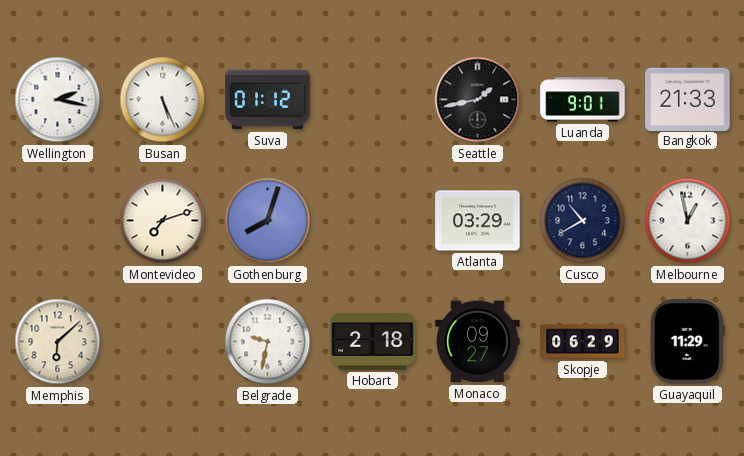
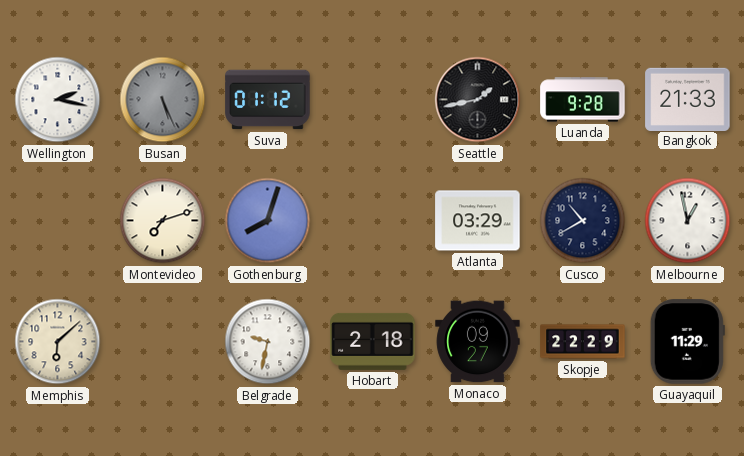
Busan dial: white -> grey
Luanda: 9:01 -> 9:28
Skopje: 06:29 -> 22:29
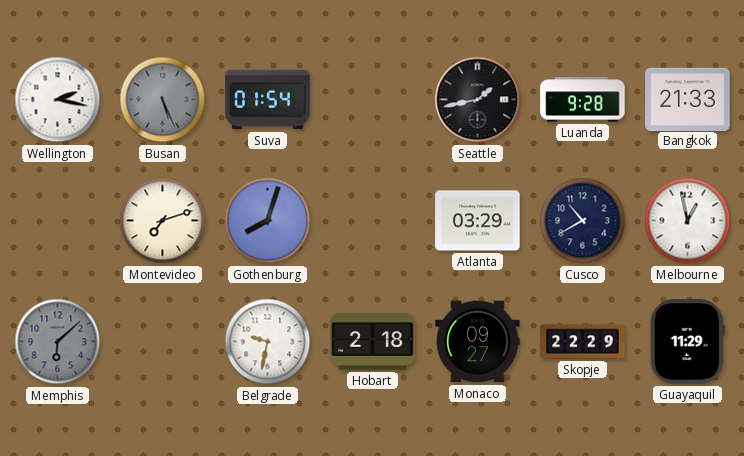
Suva: 01:12 -> 01:54
Memphis dial: cream -> grey
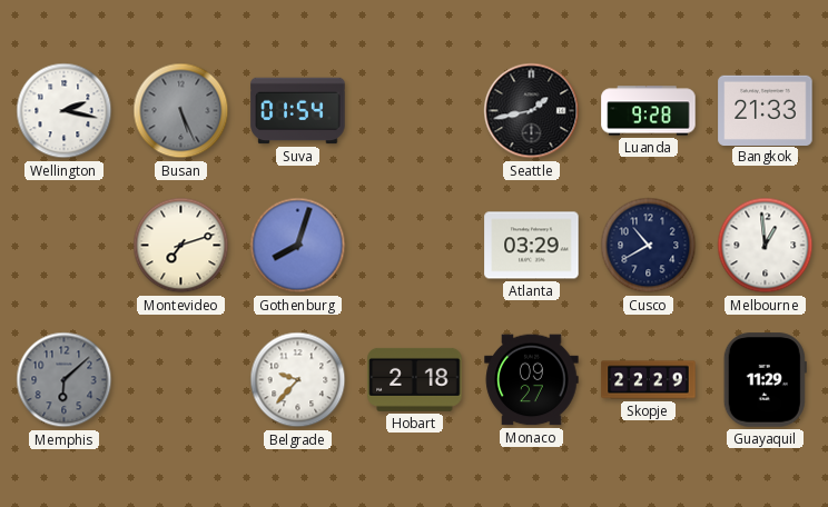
Melbourne: 12:58 -> 12:59
Belgrade: 9:32 -> 9:37
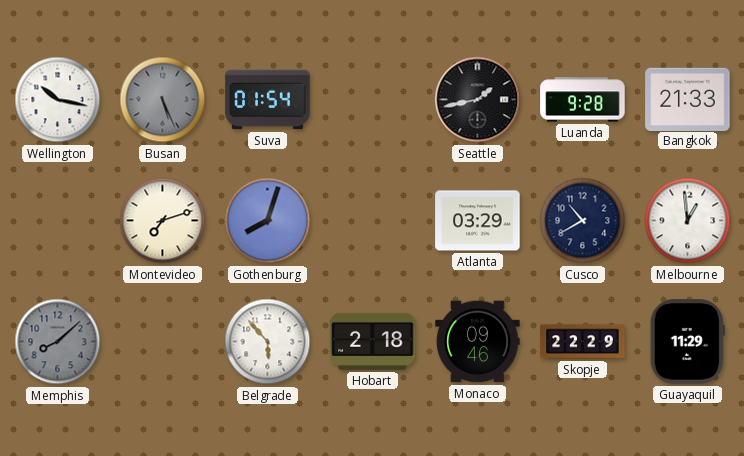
Wellington: 2:17 -> 10:17
Memphis: 6:08 -> 8:08
Belgrade: 9:37 -> 5:53
Monaco: 09:27 -> 09:46
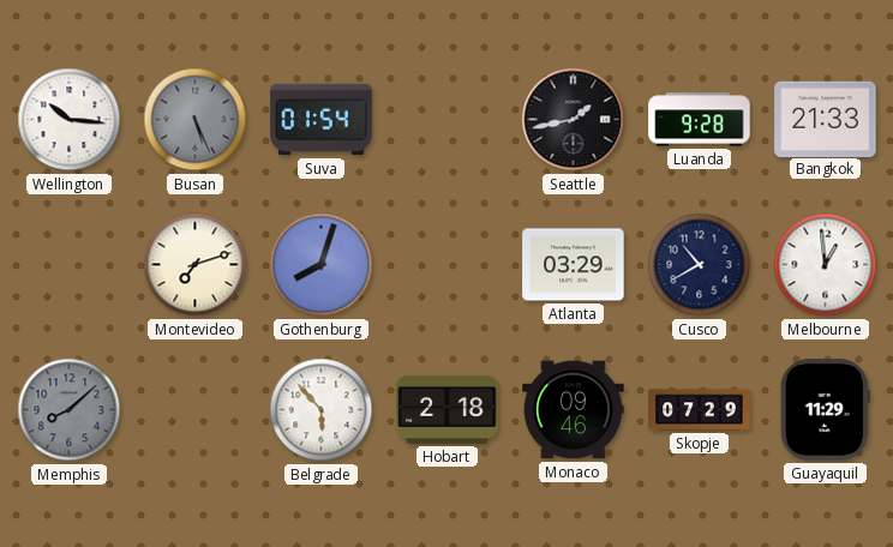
Wellington: 10:17 -> 10:16
Skopje: 22:29 -> 07:29
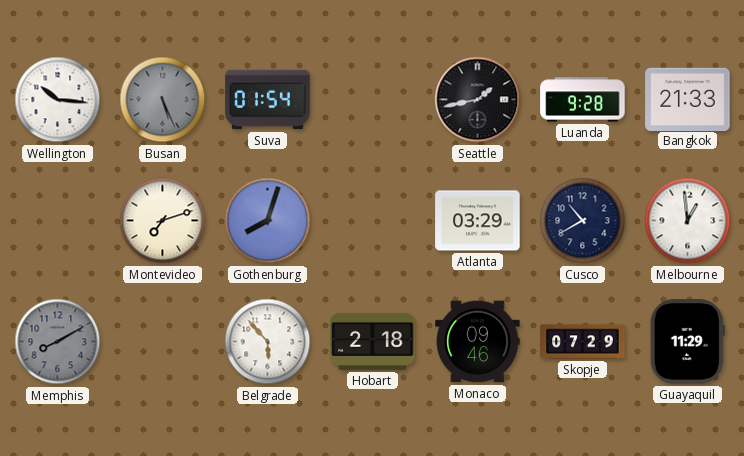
Memphis: 8:08 -> 8:10
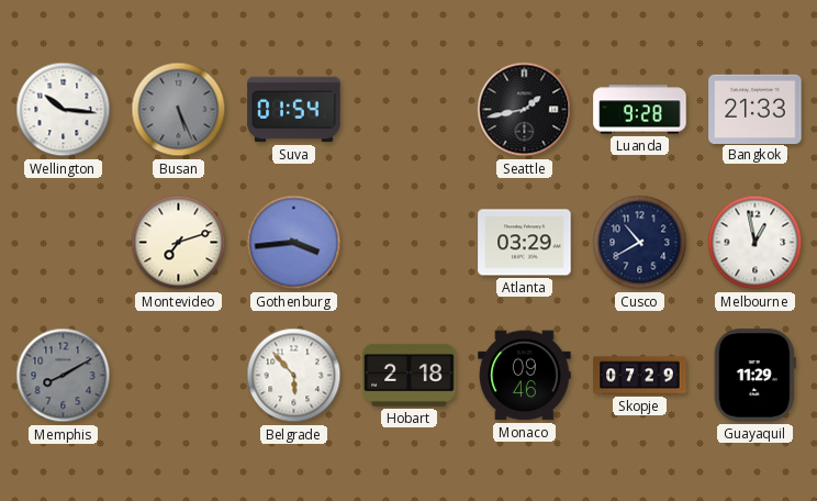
Gothenburg: 8:03 -> 3:44
Melbourne: 12:59 -> 12:58
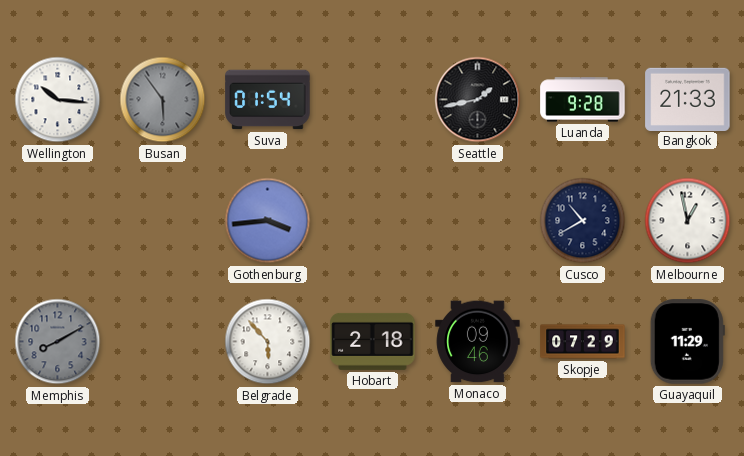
Busan: 5:26 -> 5:54
Montevideo: 7:12 -> none
Atlanta: 03:29 -> none
